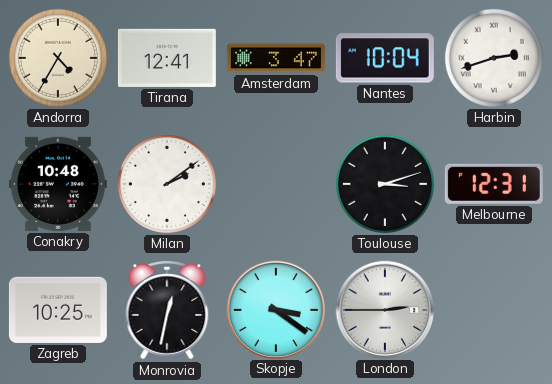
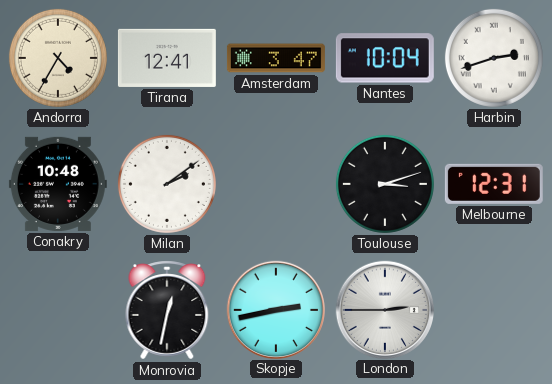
Zagreb: 10:25 -> none
Skopje: 3:21 -> 2:43
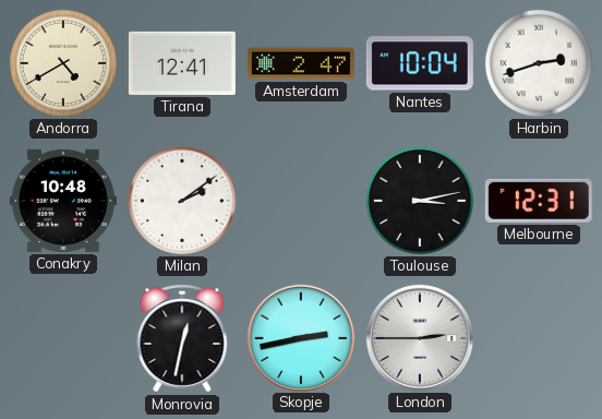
Andorra: 4:35 -> 4:40
Amsterdam: 3:47 -> 2:47
Toulouse: 3:12 -> 3:13
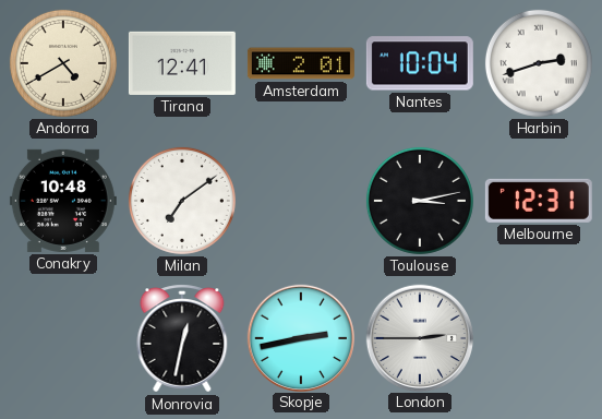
Amsterdam: 2:47 -> 2:01
Milan: 2:09 -> 7:09
